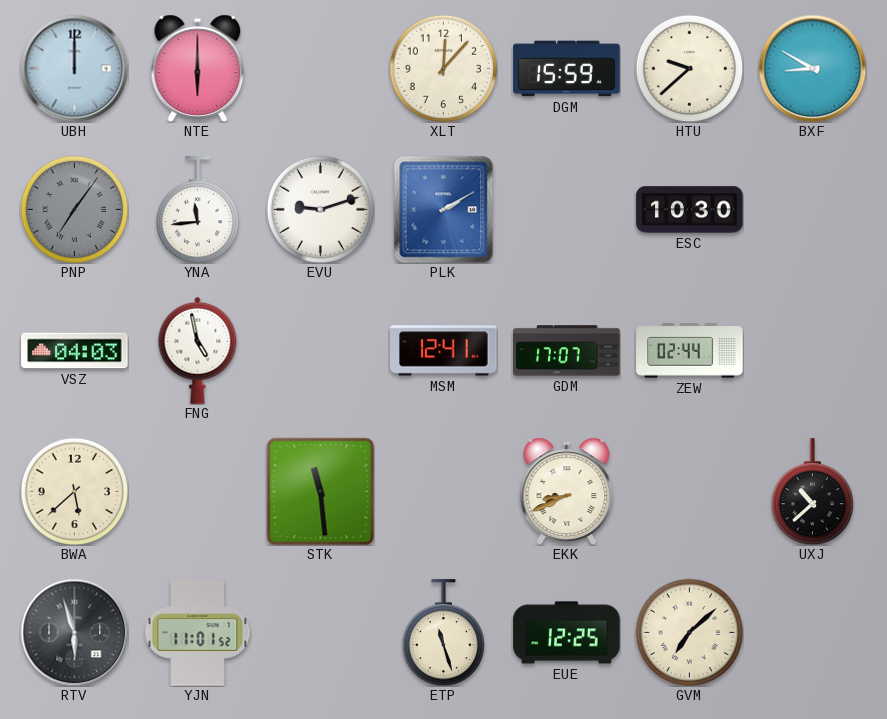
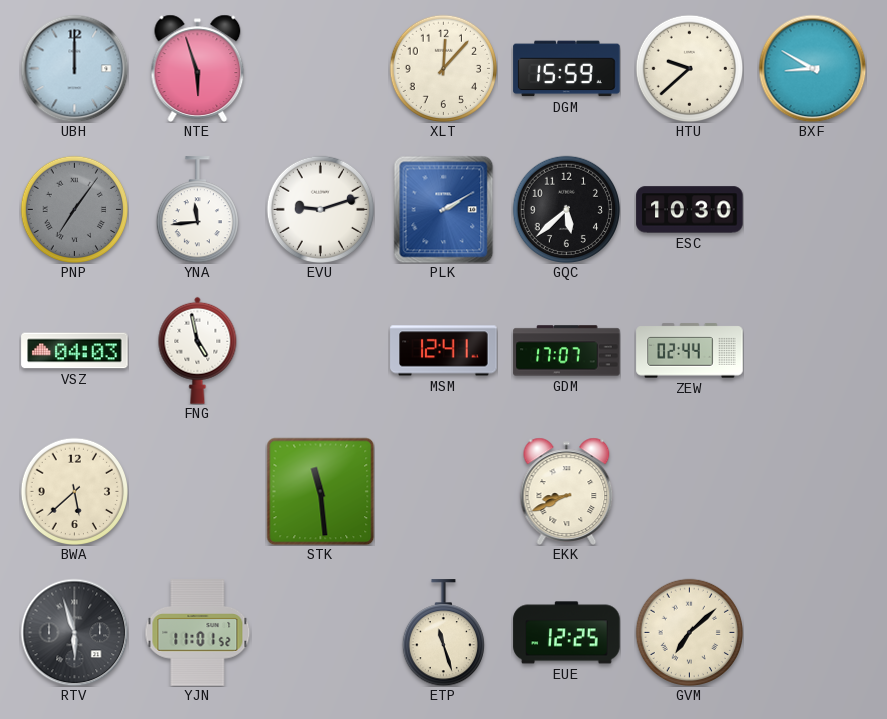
NTE: 6:00 -> 5:57
GQC: none -> 5:38
UXJ: 10:38 -> none
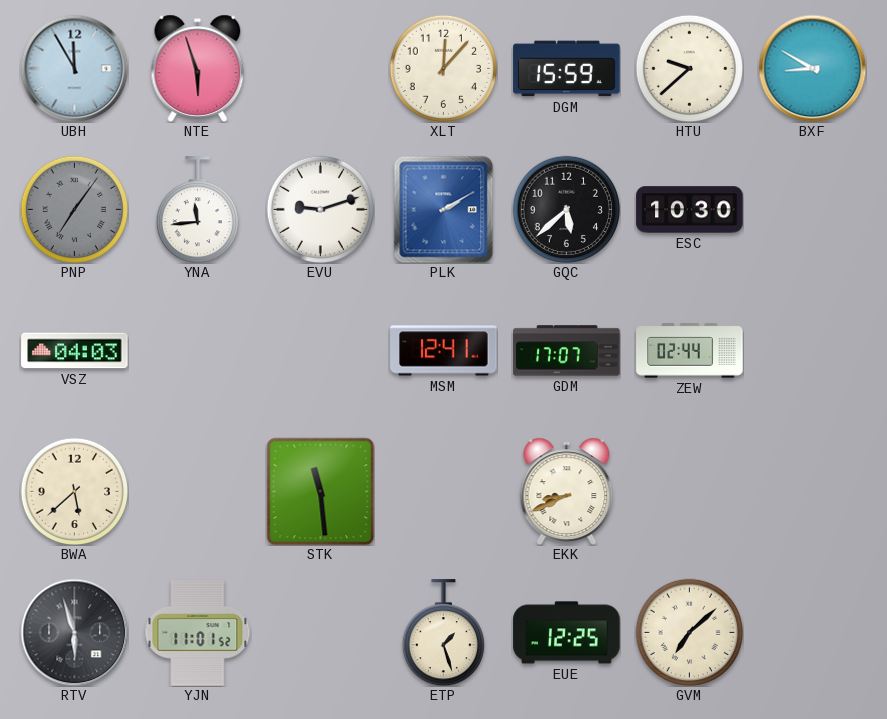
UBH: 12:00 -> 11:55
FNG: 4:58 -> none
ETP: 11:27 -> 1:27
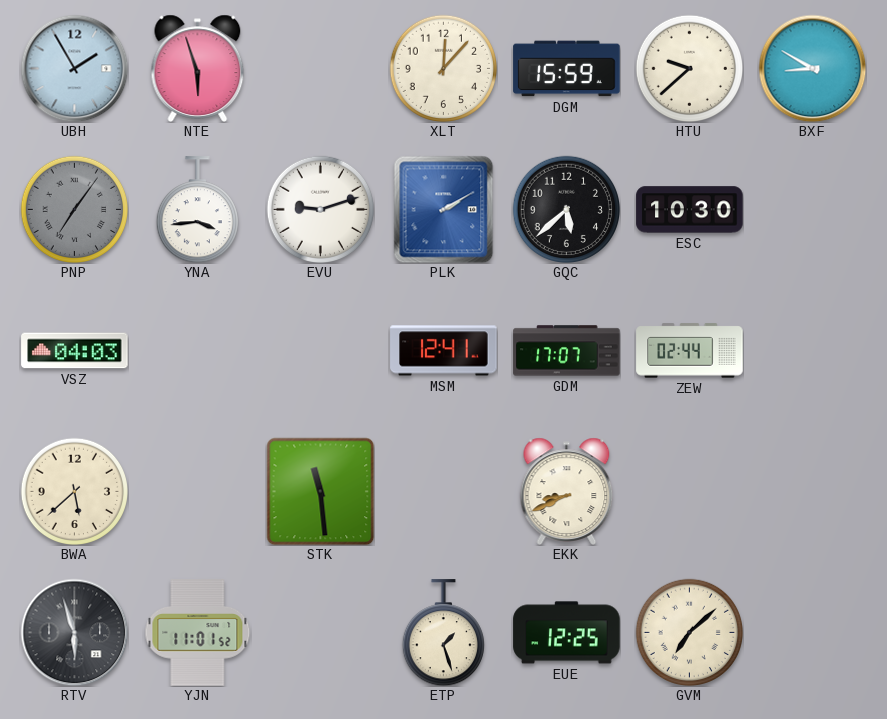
UBH: 11:55 -> 1:55
YNA: 11:44 -> 3:44
